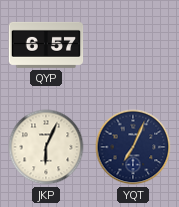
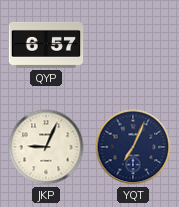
JKP: 6:04 -> 9:04
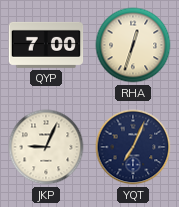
QYP: 6:57 -> 7:00
RHA: none -> 12:33
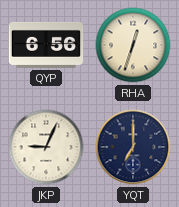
QYP: 7:00 -> 6:56
YQT: 7:04 -> 7:00
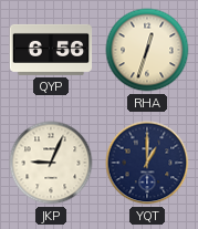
YQT: 7:00 -> 1:00
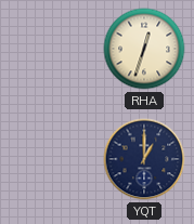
QYP: 6:56 -> none
JKP: 9:04 -> none
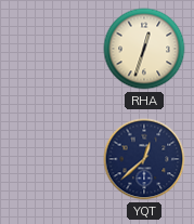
YQT: 1:00 -> 12:38
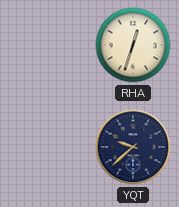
YQT: 12:38 -> 9:38
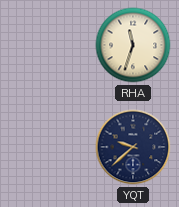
RHA: 12:33 -> 11:33
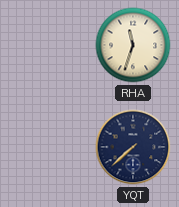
YQT: 9:38 -> 7:38
